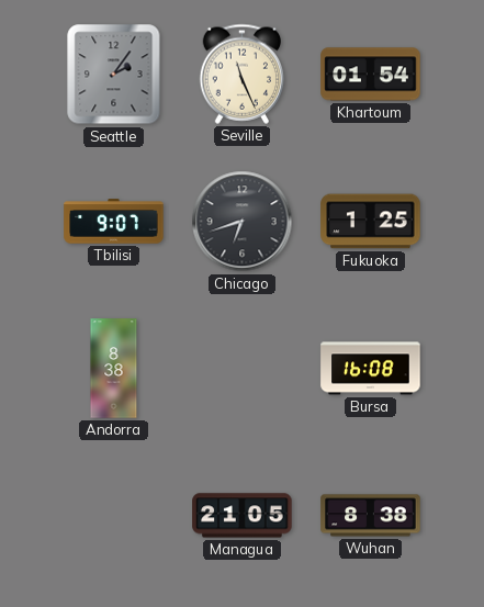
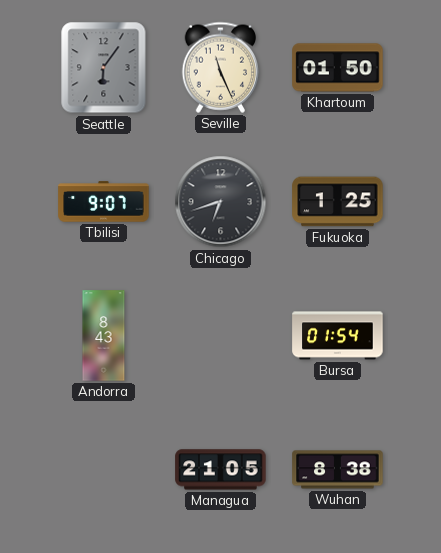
Seattle: 2:06 -> 6:06
Khartoum: 01:54 -> 01:50
Andorra: 8:38 -> 8:43
Bursa: 16:08 -> 01:54
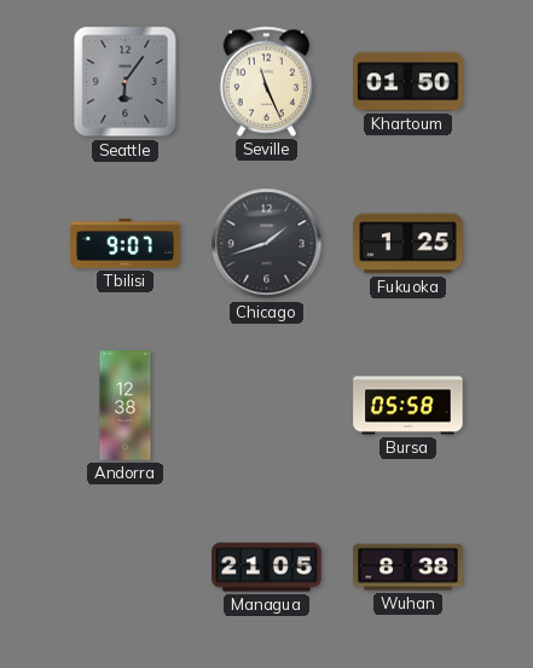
Chicago: 6:42 -> 1:42
Andorra: 8:43 -> 12:38
Bursa: 01:54 -> 05:58
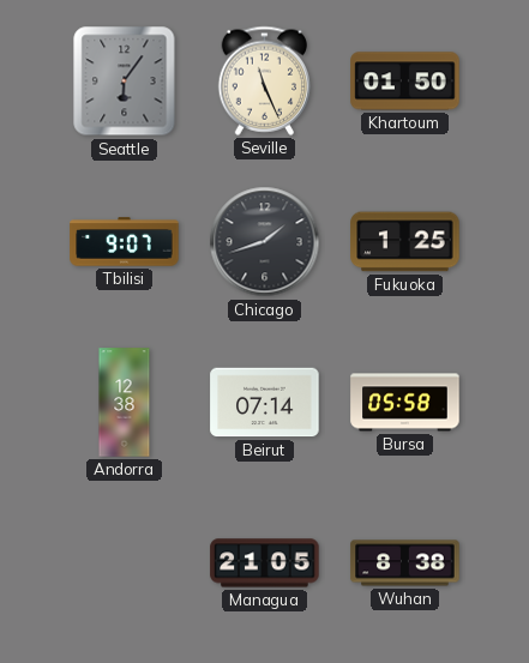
Beirut: none -> 07:14
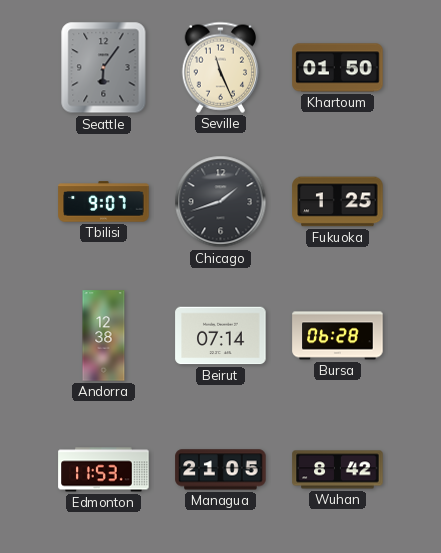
Bursa: 05:58 -> 06:28
Edmonton: none -> 11:53
Wuhan: 8:38 -> 8:42
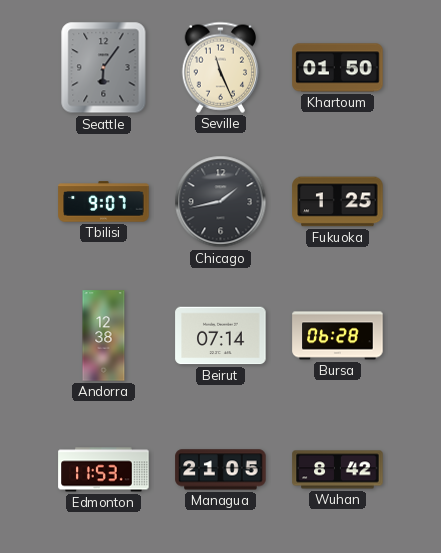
Chicago: 1:42 -> 1:43
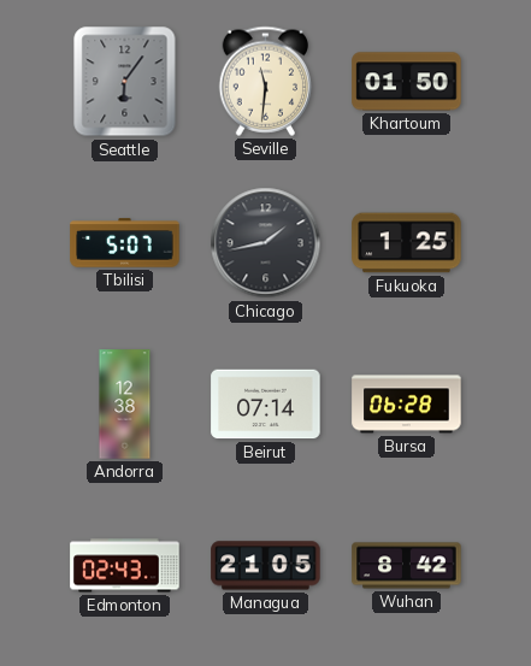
Seville: 11:26 -> 11:31
Tbilisi: 9:07 -> 5:07
Edmonton: 11:53 -> 02:43
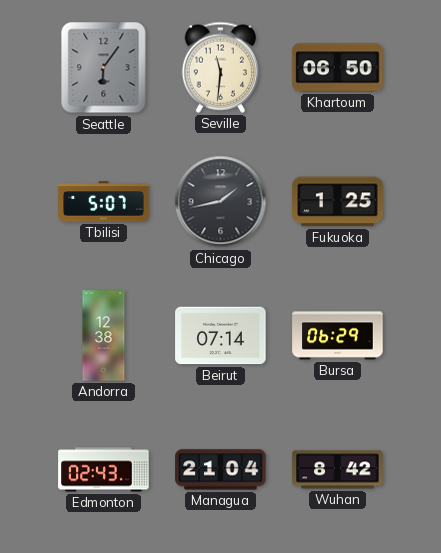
Khartoum: 01:50 -> 06:50
Bursa: 06:28 -> 06:29
Managua: 21:05 -> 21:04
